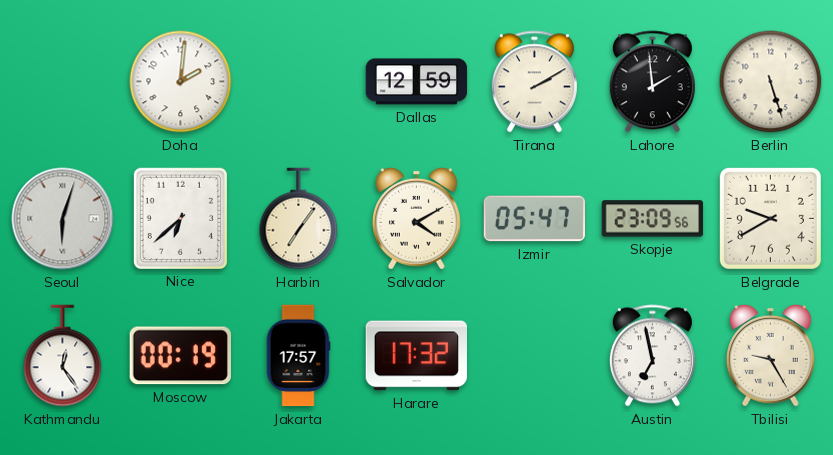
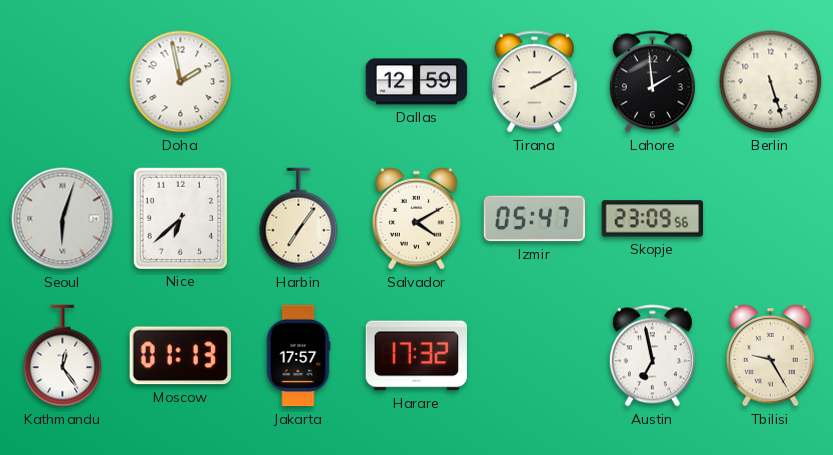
Doha: 2:01 -> 1:58
Belgrade: 9:40 -> none
Moscow: 00:19 -> 01:13
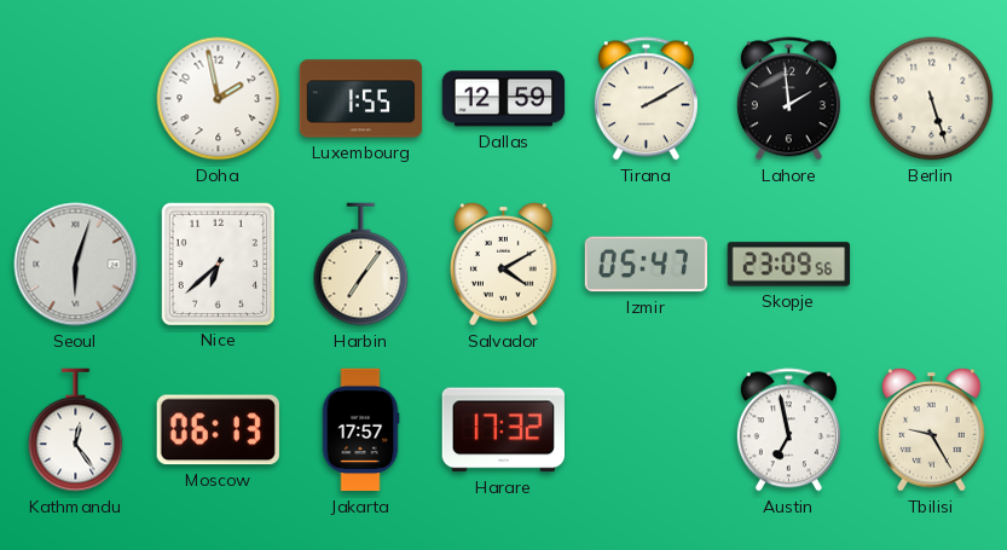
Luxembourg: none -> 1:55
Moscow: 01:13 -> 06:13
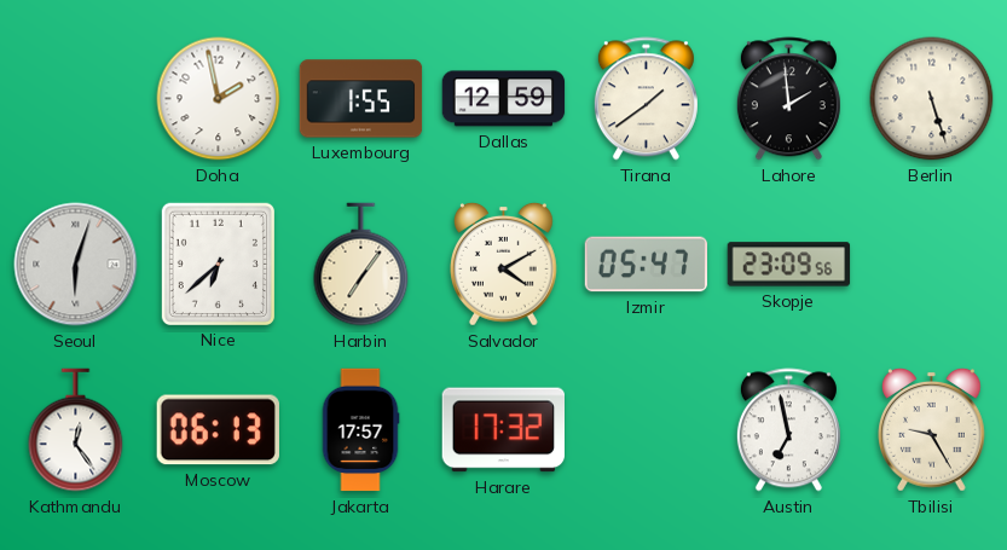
Tirana: 2:10 -> 1:39
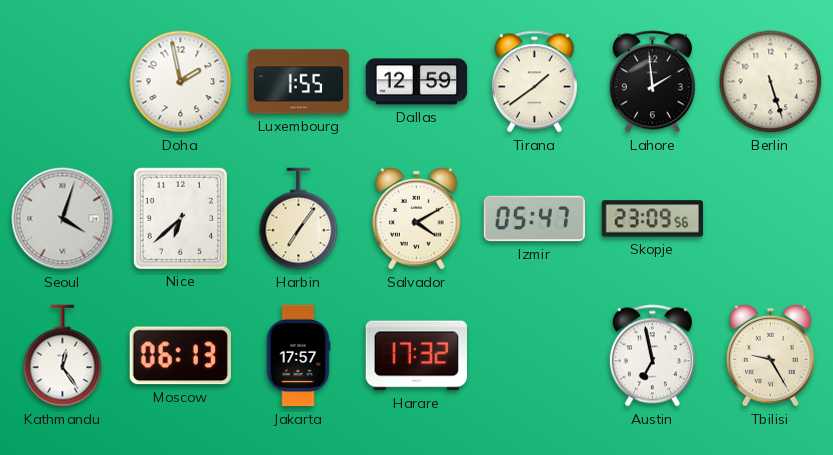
Seoul: 6:03 -> 4:03
